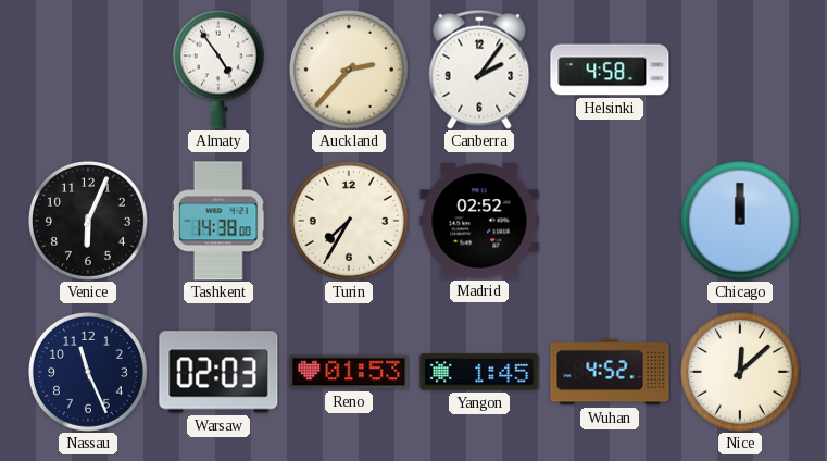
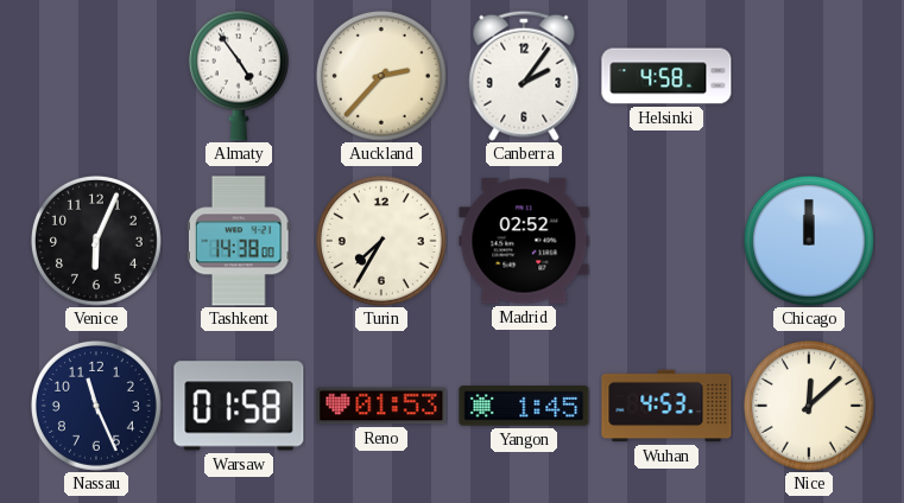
Warsaw: 02:03 -> 01:58
Wuhan: 4:52 -> 4:53
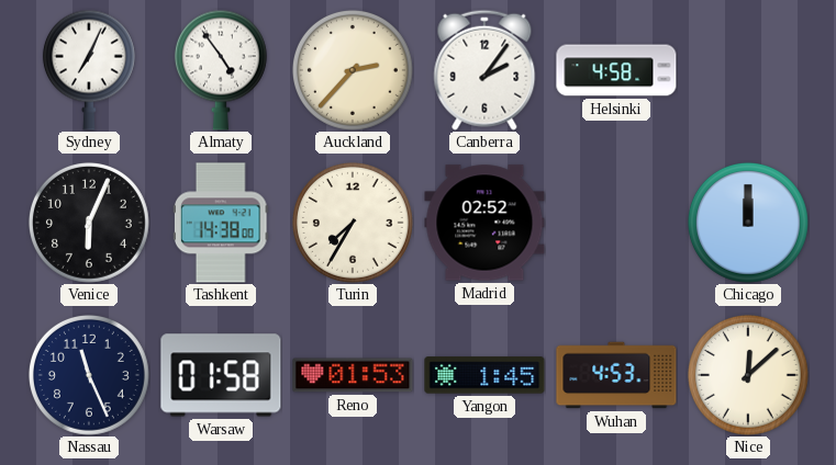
Sydney: none -> 7:04
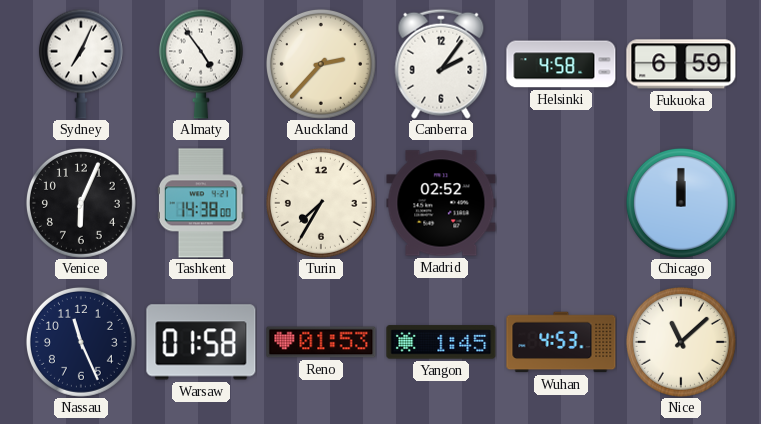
Fukuoka: none -> 6:59
Nice: 12:08 -> 11:08
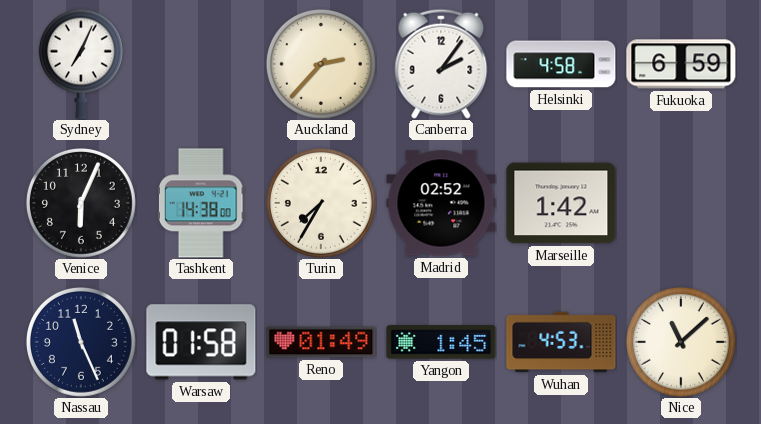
Almaty: 4:54 -> none
Marseille: none -> 1:42
Chicago: 12:00 -> none
Reno: 01:53 -> 01:49
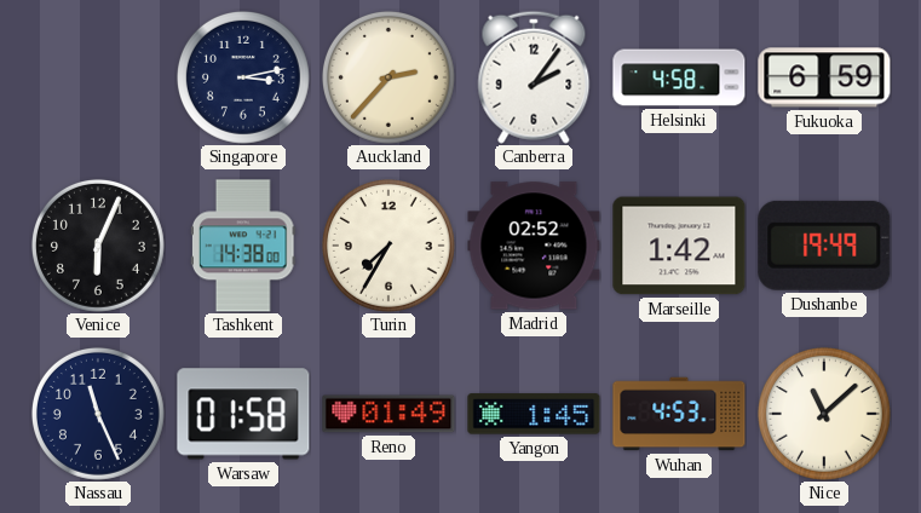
Sydney: 7:04 -> none
Singapore: none -> 3:13
Dushanbe: none -> 19:49
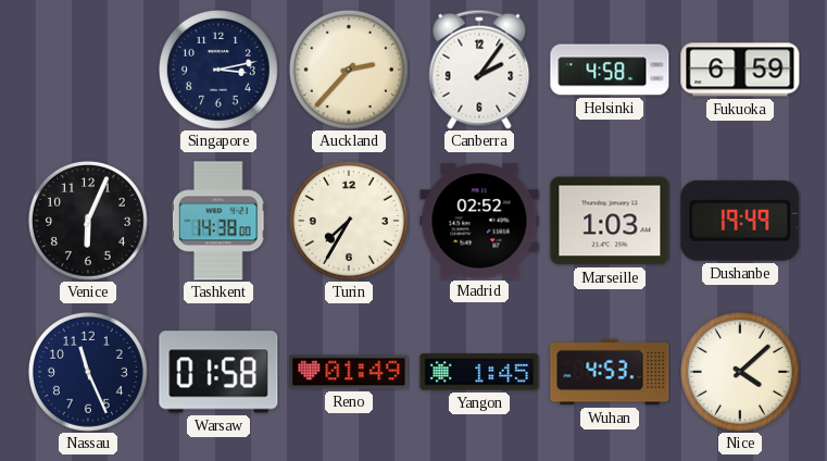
Marseille: 1:42 -> 1:03
Nice: 11:08 -> 4:08
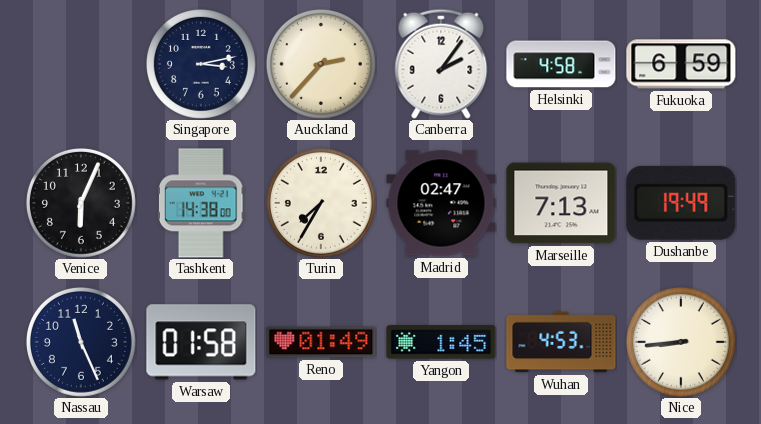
Madrid: 02:52 -> 02:47
Marseille: 1:03 -> 7:13
Nice: 4:08 -> 8:44
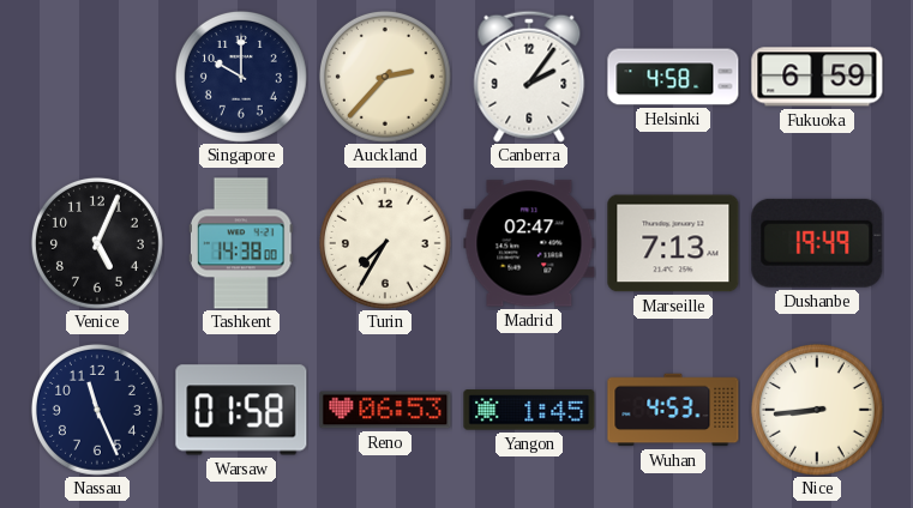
Singapore: 3:13 -> 10:00
Venice: 6:04 -> 5:04
Reno: 01:49 -> 06:53
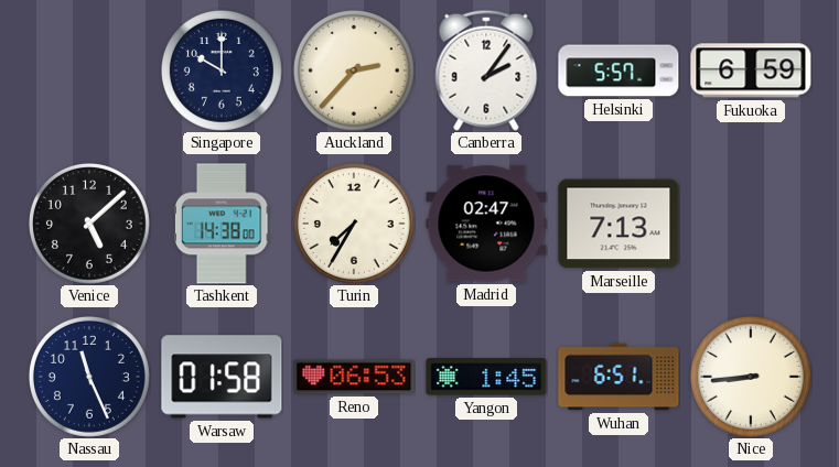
Helsinki: 4:58 -> 5:57
Venice: 5:04 -> 5:08
Dushanbe: 19:49 -> none
Wuhan: 4:53 -> 6:51
